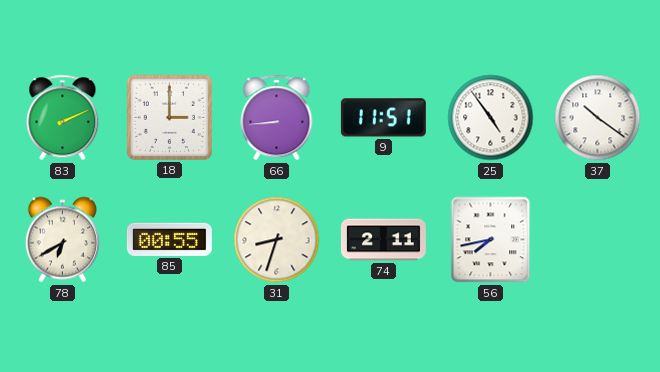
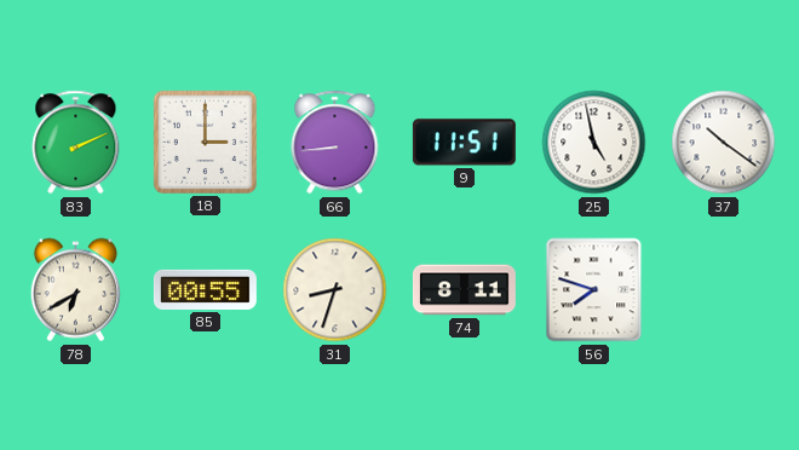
25: 4:54 -> 4:58
74: 2:11 -> 8:11
56: 7:43 -> 7:48
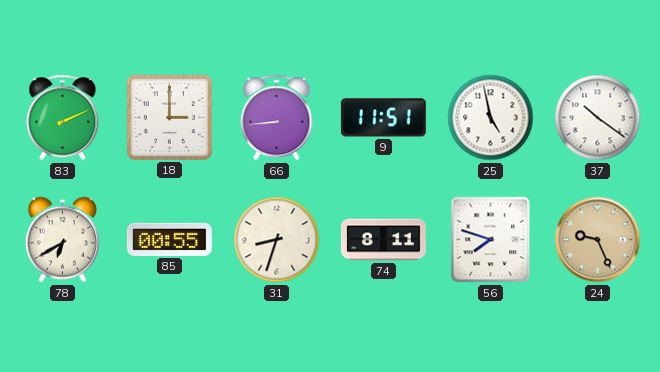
24: none -> 9:26
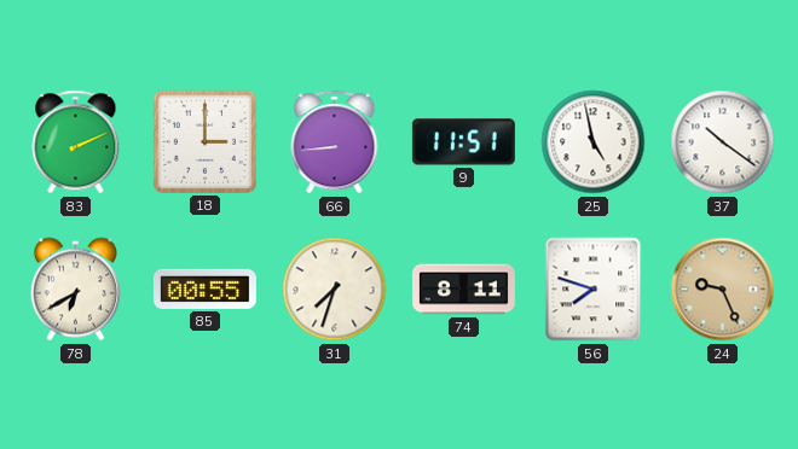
31: 8:33 -> 7:33
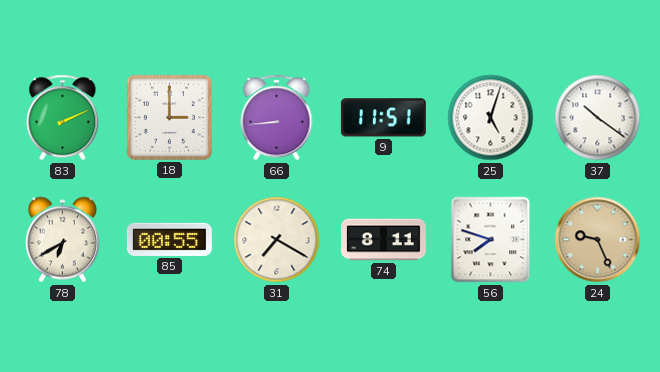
25: 4:58 -> 5:03
31: 7:33 -> 7:20
